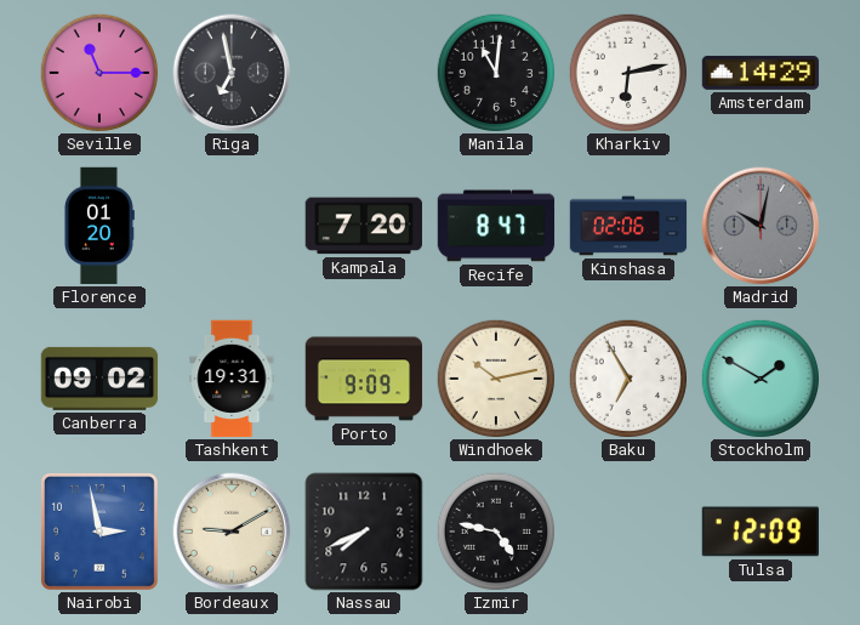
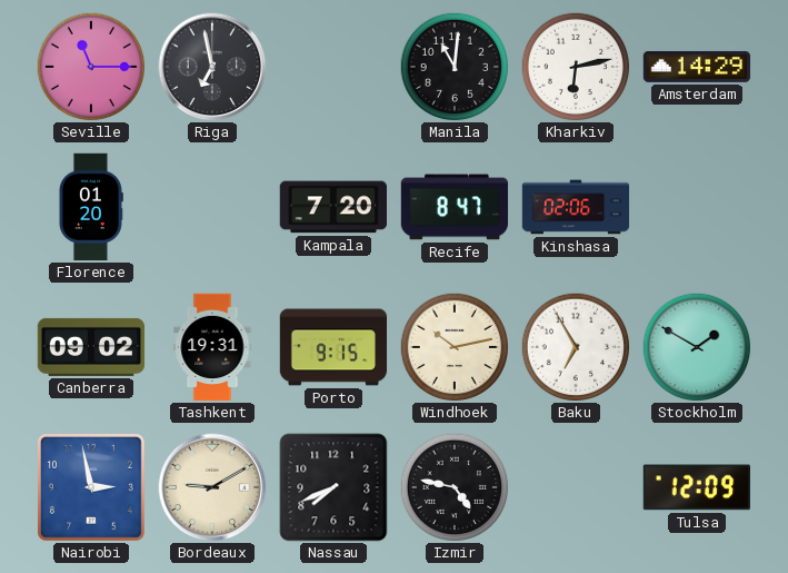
Madrid: 10:02 -> none
Porto: 9:09 -> 9:15
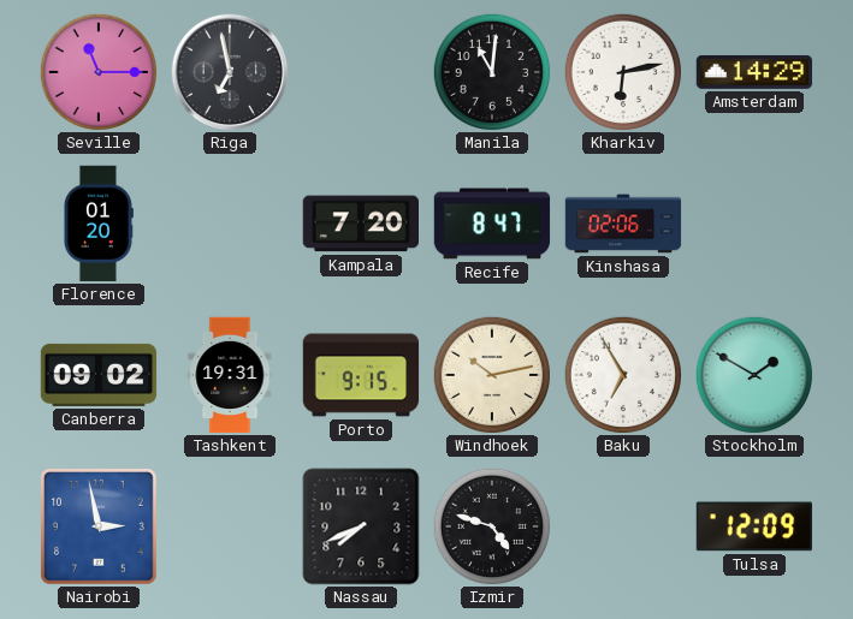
Bordeaux: 9:10 -> none
Izmir: 4:47 -> 4:48
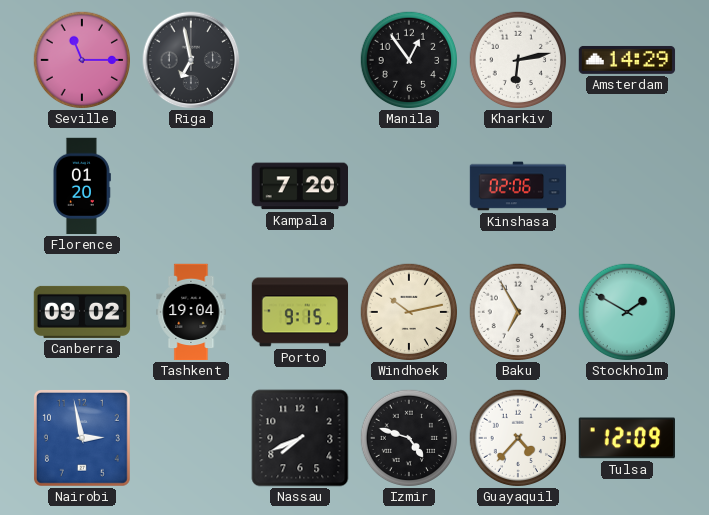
Manila: 11:01 -> 12:54
Recife: 8:47 -> none
Tashkent: 19:31 -> 19:04
Guayaquil: none -> 4:37
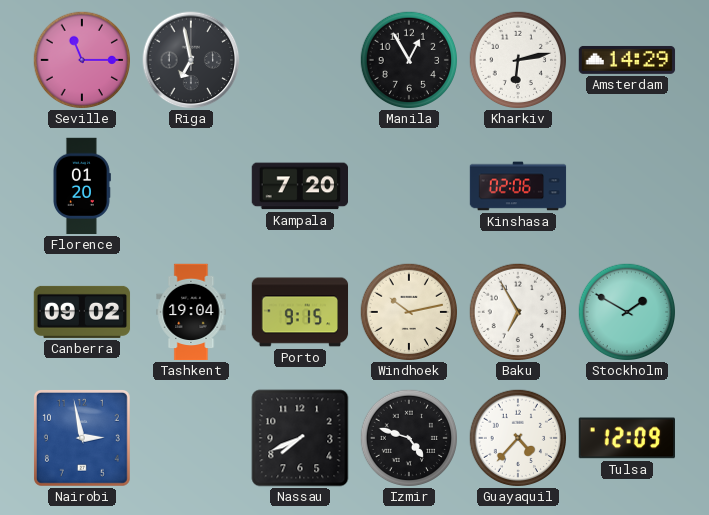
Manila: 12:54 -> 12:55
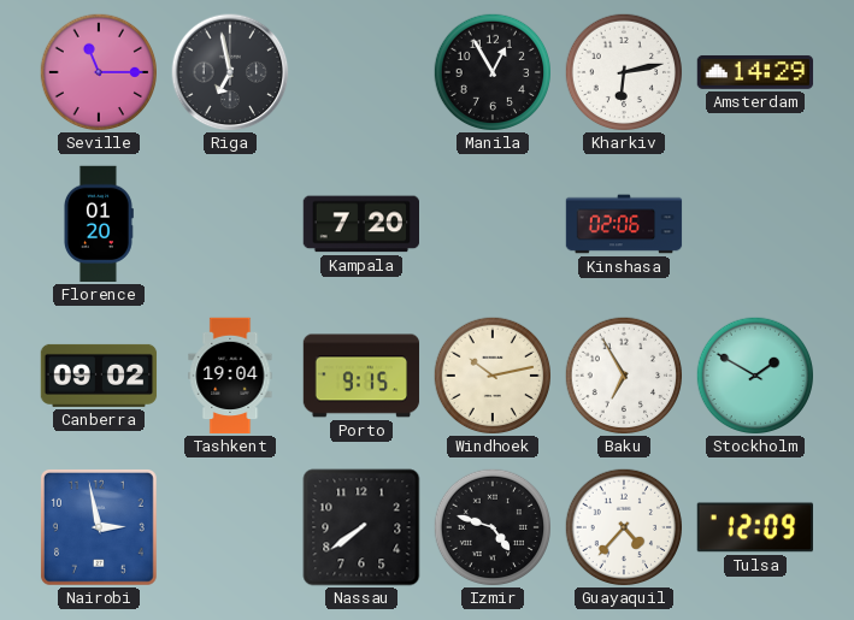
Nassau: 7:41 -> 7:39
